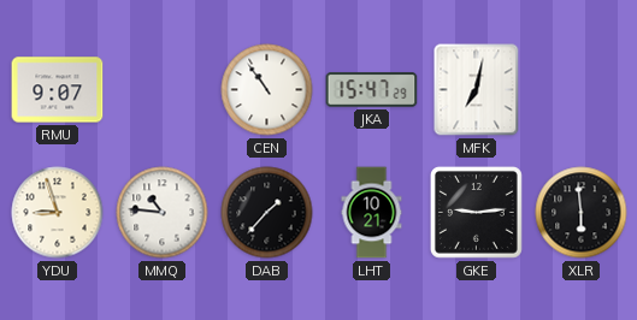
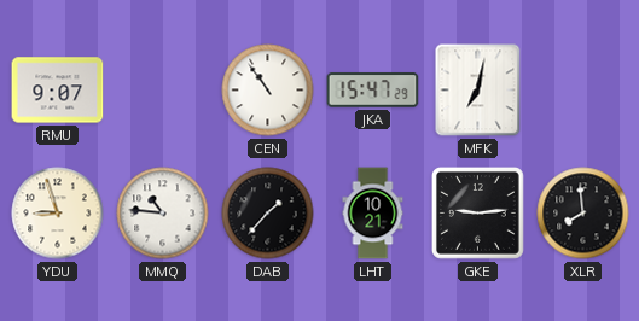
XLR: 5:59 -> 7:59
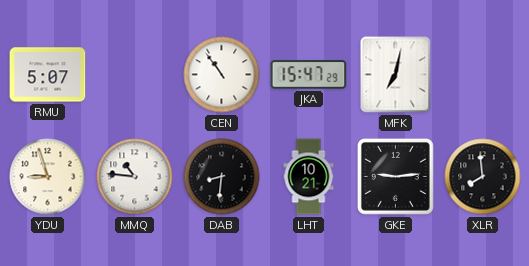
RMU: 9:07 -> 5:07
DAB: 1:37 -> 8:31
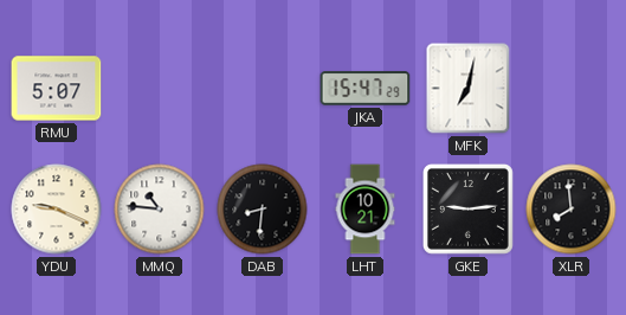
CEN: 10:54 -> none
YDU: 8:57 -> 9:19
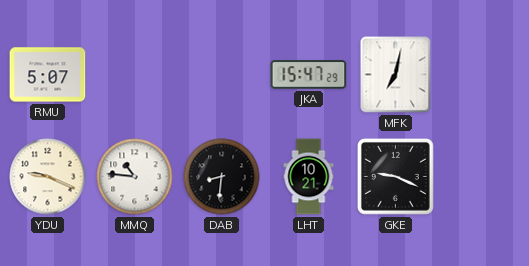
GKE: 9:14 -> 9:19
XLR: 7:59 -> none
